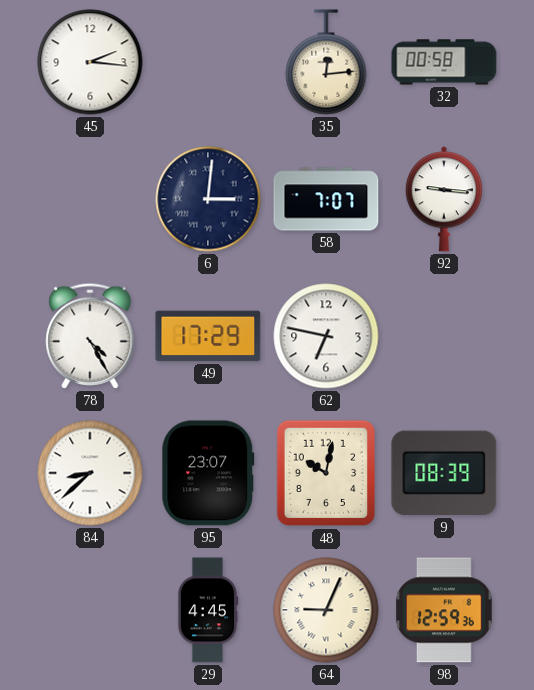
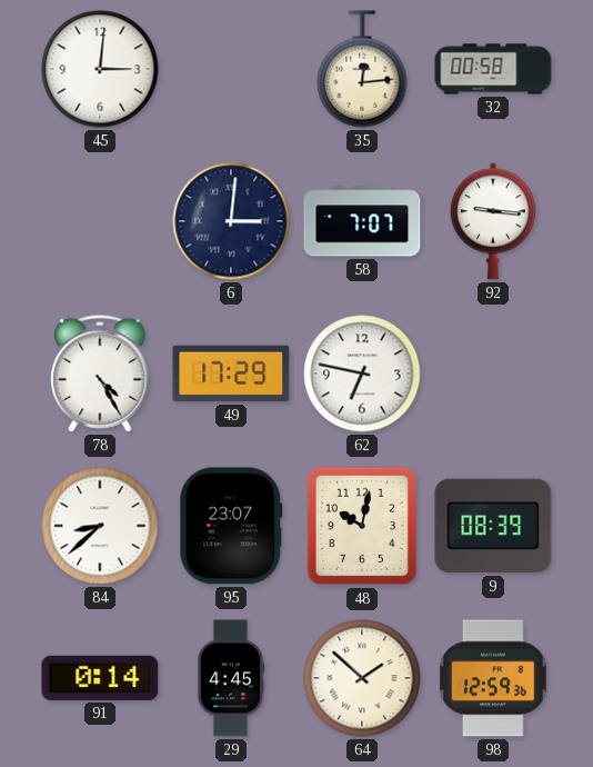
45: 2:16 -> 3:01
91: none -> 0:14
64: 9:04 -> 1:52
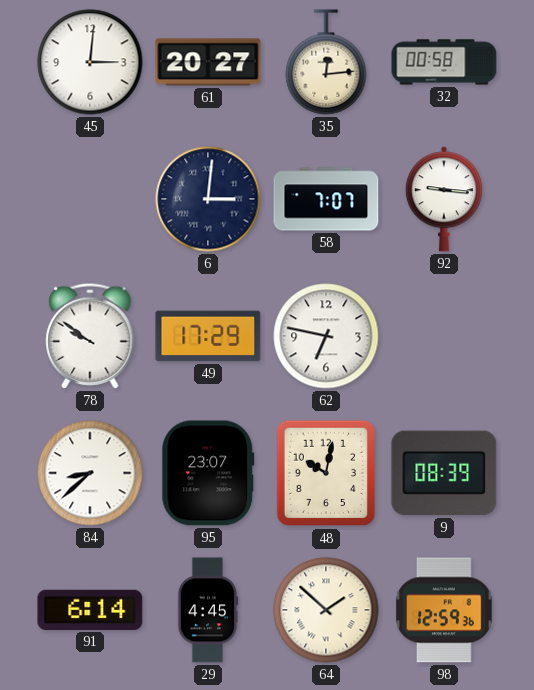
61: none -> 20:27
78: 4:25 -> 9:51
91: 0:14 -> 6:14
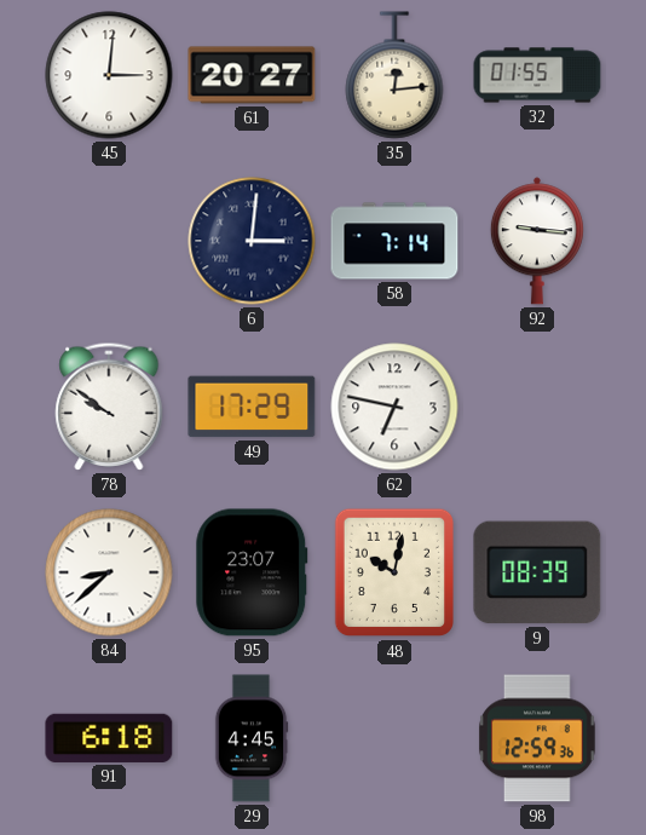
32: 00:58 -> 01:55
58: 7:07 -> 7:14
91: 6:14 -> 6:18
64: 1:52 -> none
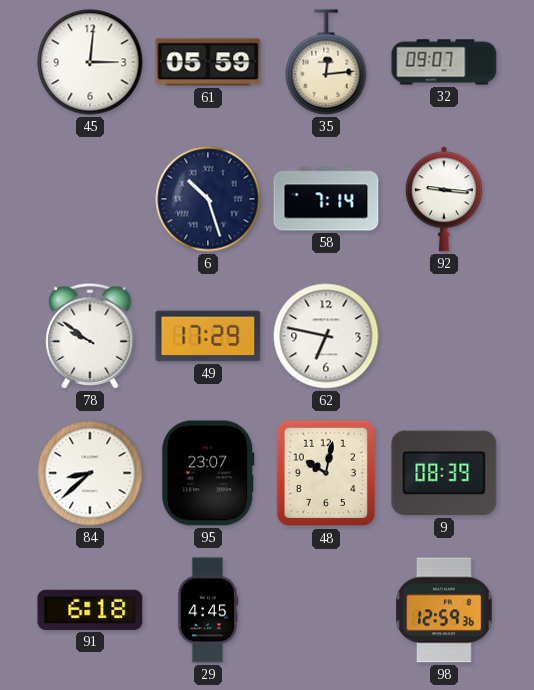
61: 20:27 -> 05:59
32: 01:55 -> 09:07
6: 3:01 -> 10:27
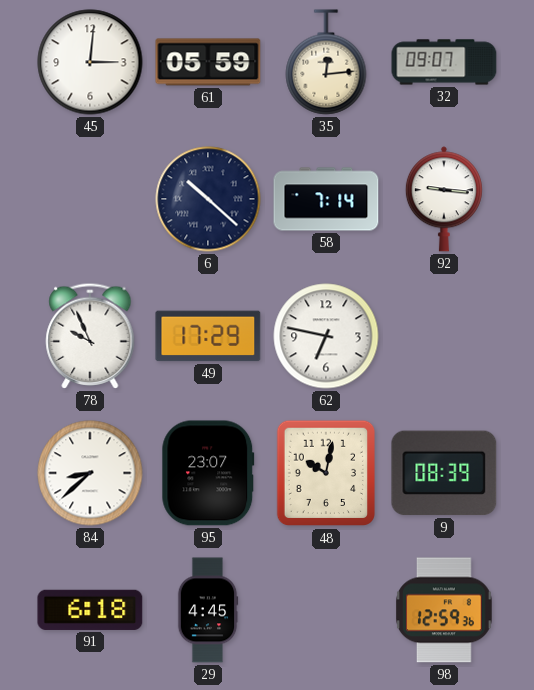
6: 10:27 -> 10:22
78: 9:51 -> 9:56
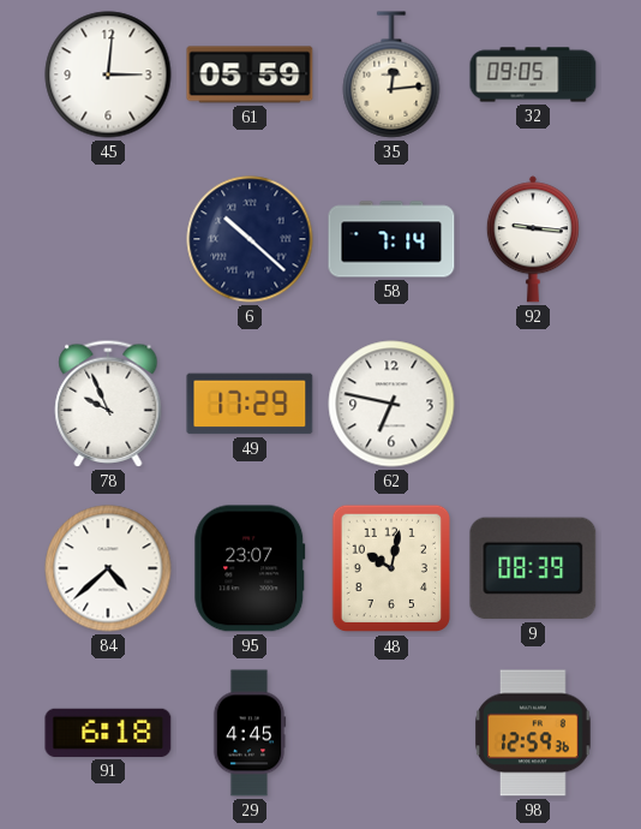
32: 09:07 -> 09:05
84: 8:38 -> 4:38
